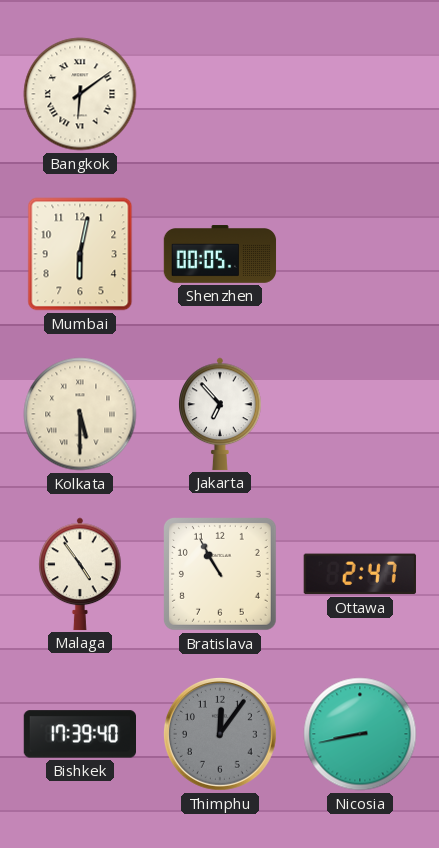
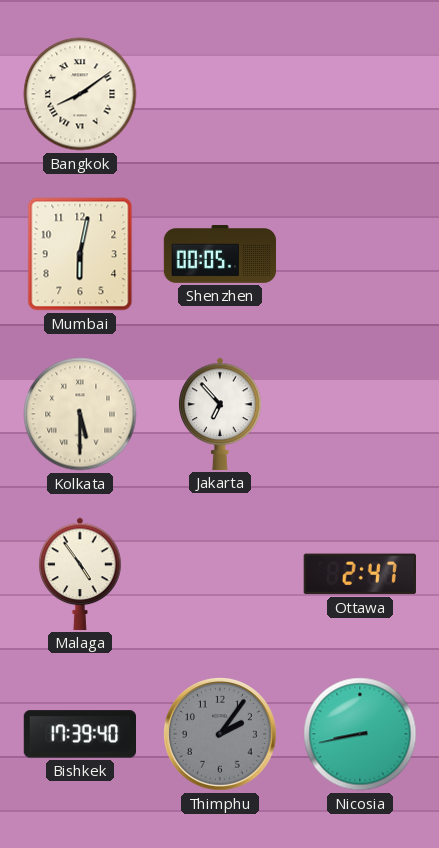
Bangkok: 6:09 -> 8:09
Bratislava: 10:55 -> none
Thimphu: 12:06 -> 2:06
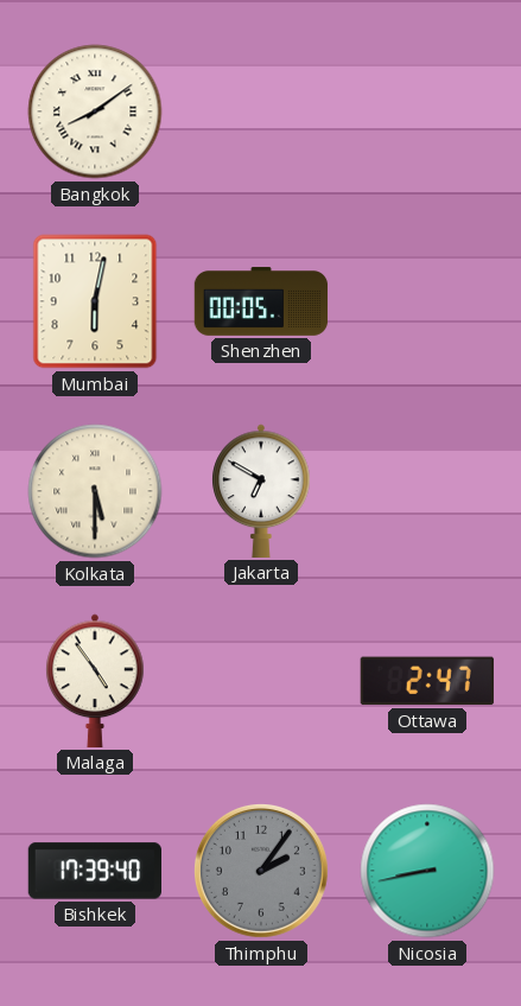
Jakarta: 6:53 -> 6:50
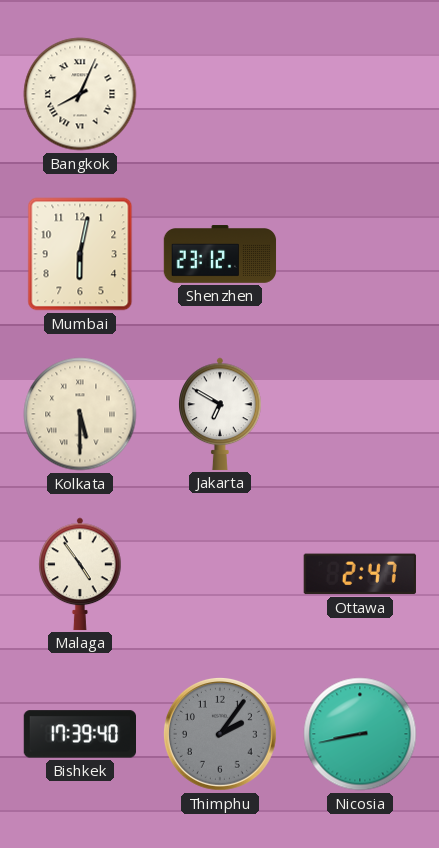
Bangkok: 8:09 -> 8:04
Shenzhen: 00:05 -> 23:12
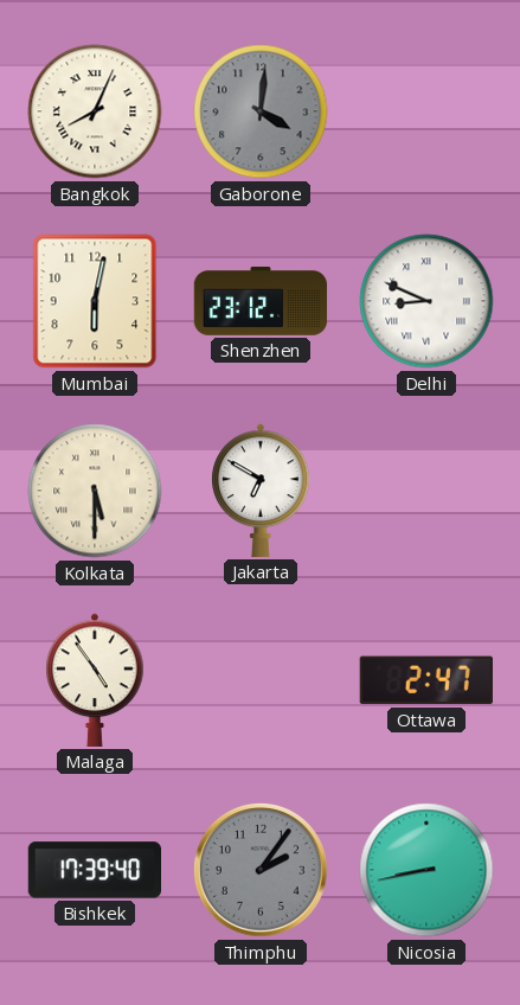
Gaborone: none -> 4:01
Delhi: none -> 8:49
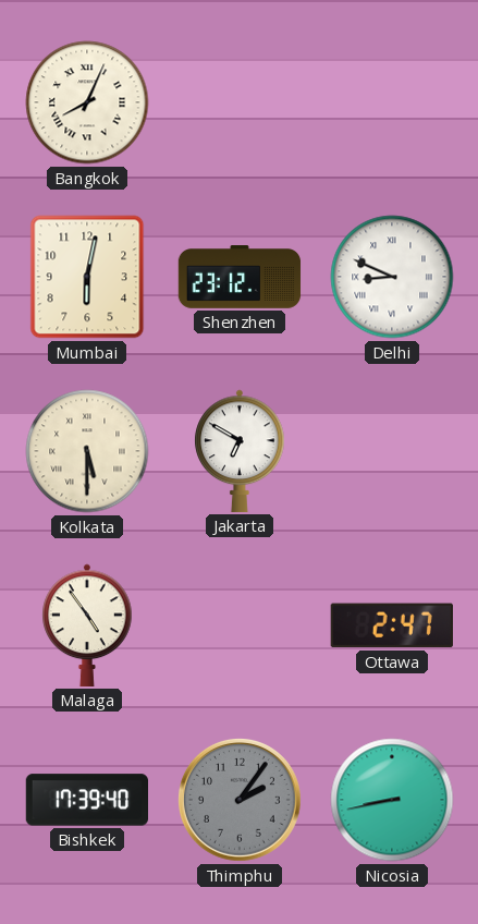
Gaborone: 4:01 -> none
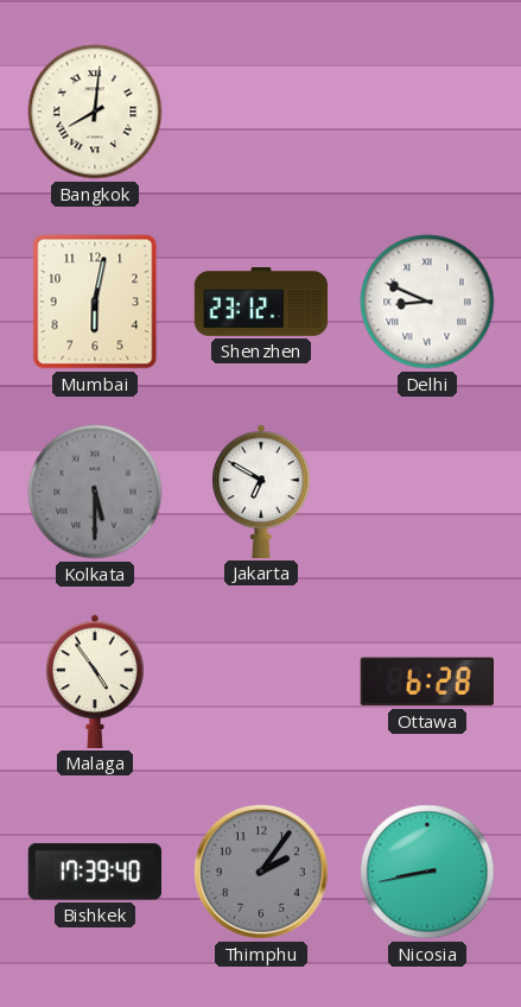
Bangkok: 8:04 -> 8:01
Kolkata dial: cream -> grey
Ottawa: 2:47 -> 6:28
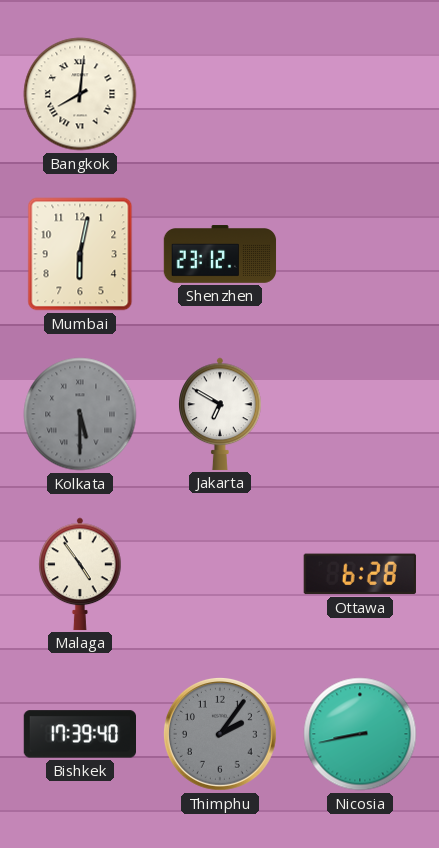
Delhi: 8:49 -> none
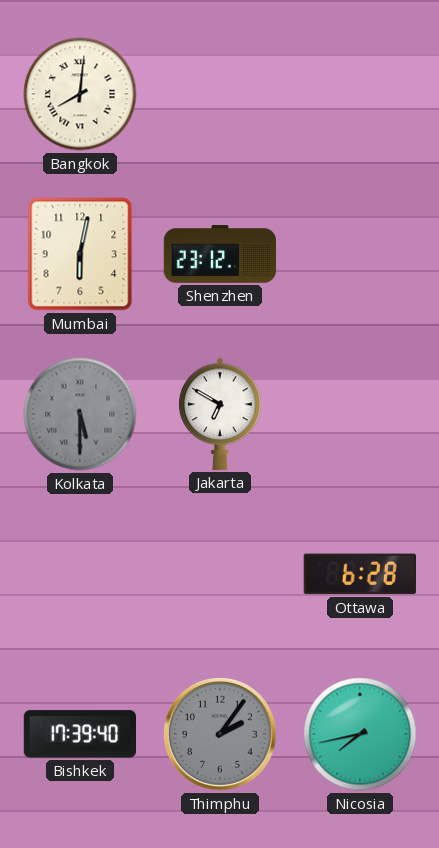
Malaga: 4:54 -> none
Nicosia: 8:43 -> 7:43
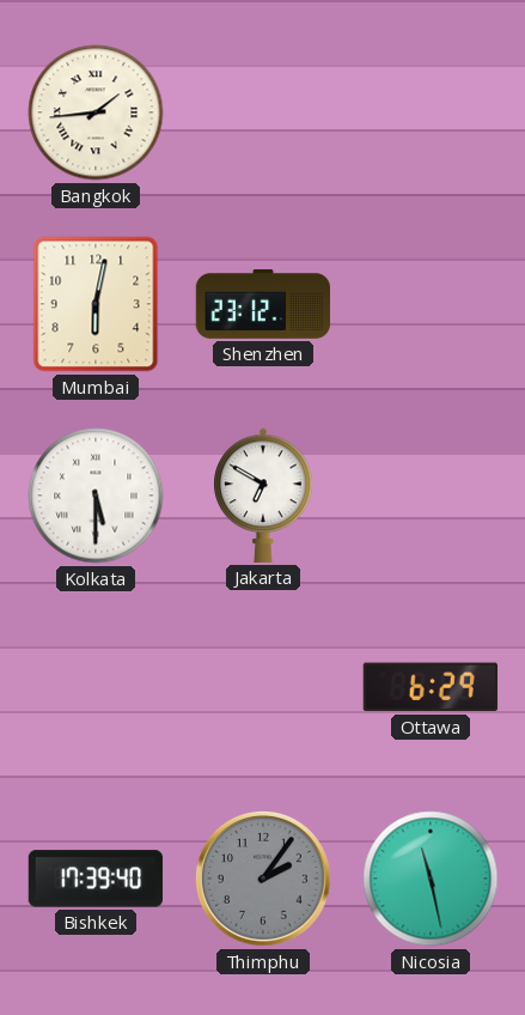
Bangkok: 8:01 -> 1:44
Kolkata dial: grey -> white
Ottawa: 6:28 -> 6:29
Nicosia: 7:43 -> 11:28
